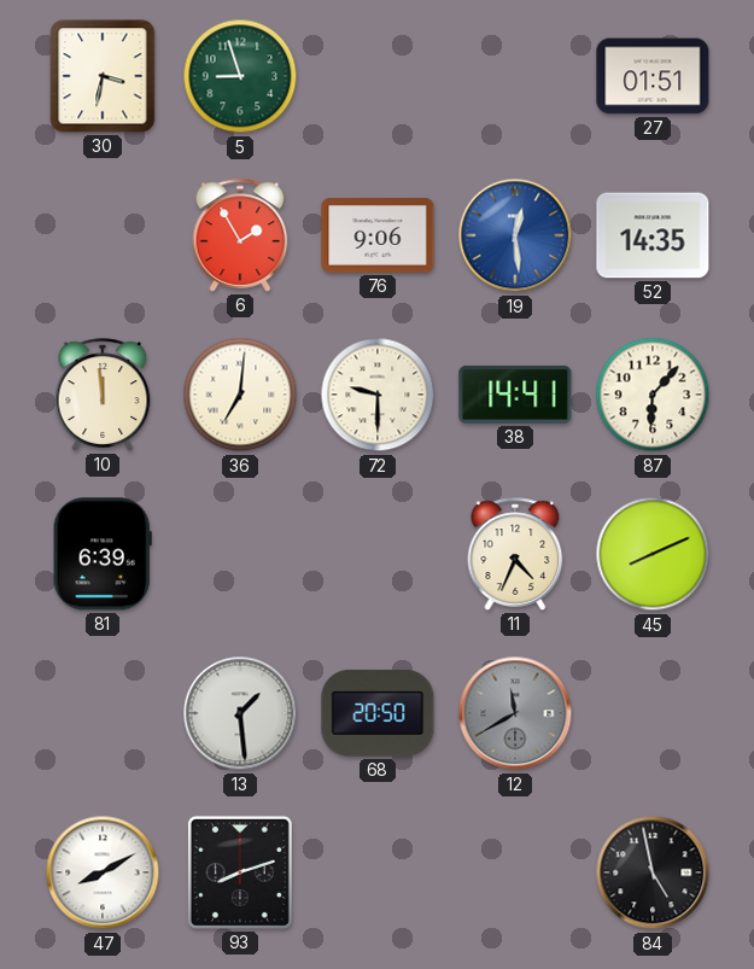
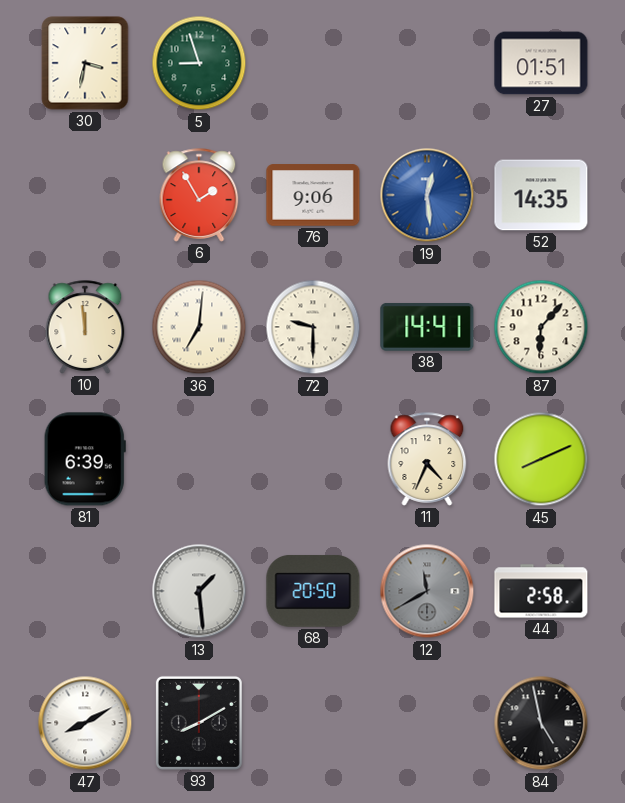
44: none -> 2:58
93: 8:12 -> 8:10
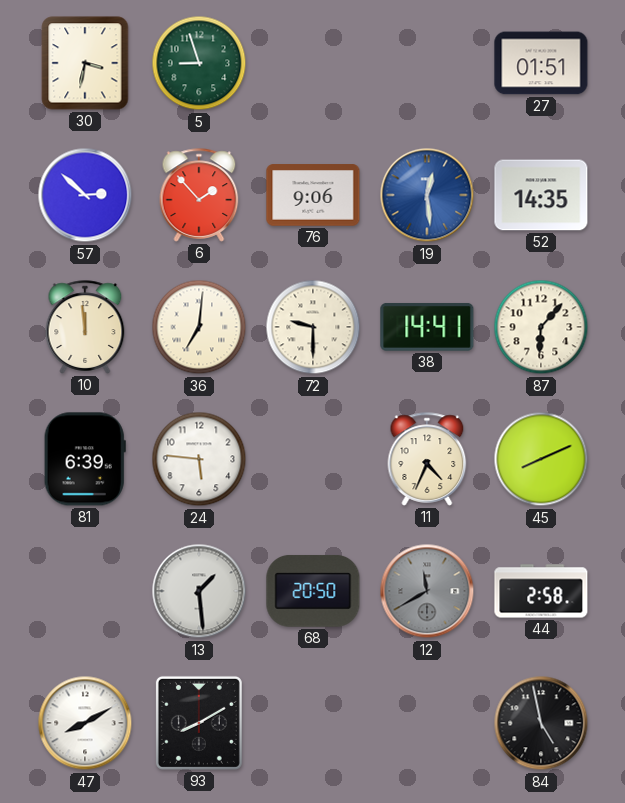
57: none -> 2:52
6: 1:55 -> 1:53
24: none -> 5:46
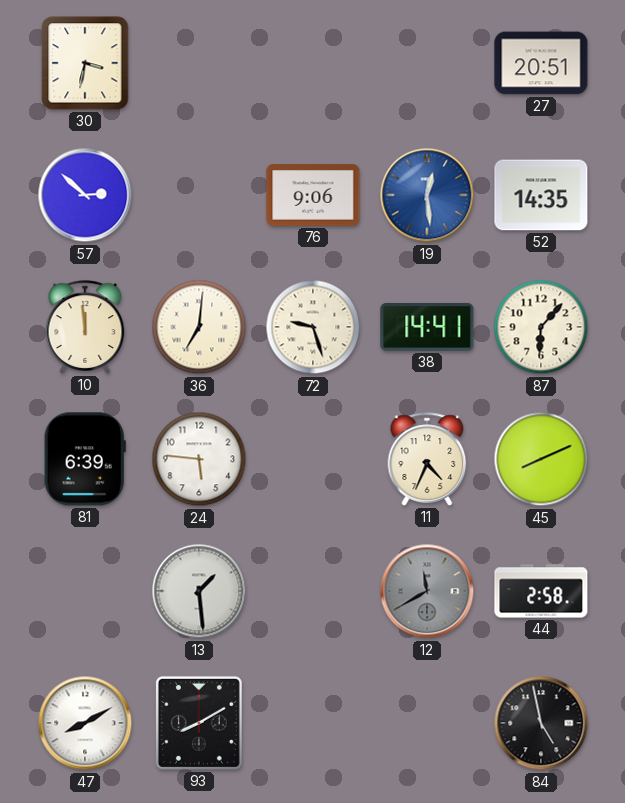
5: 8:57 -> none
27: 01:51 -> 20:51
6: 1:53 -> none
72: 9:30 -> 9:27
68: 20:50 -> none
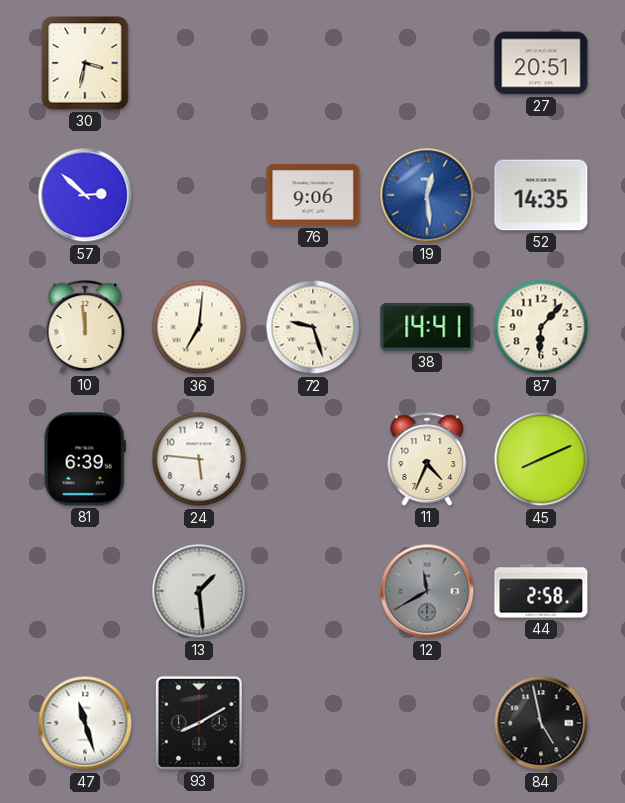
47: 8:10 -> 11:27
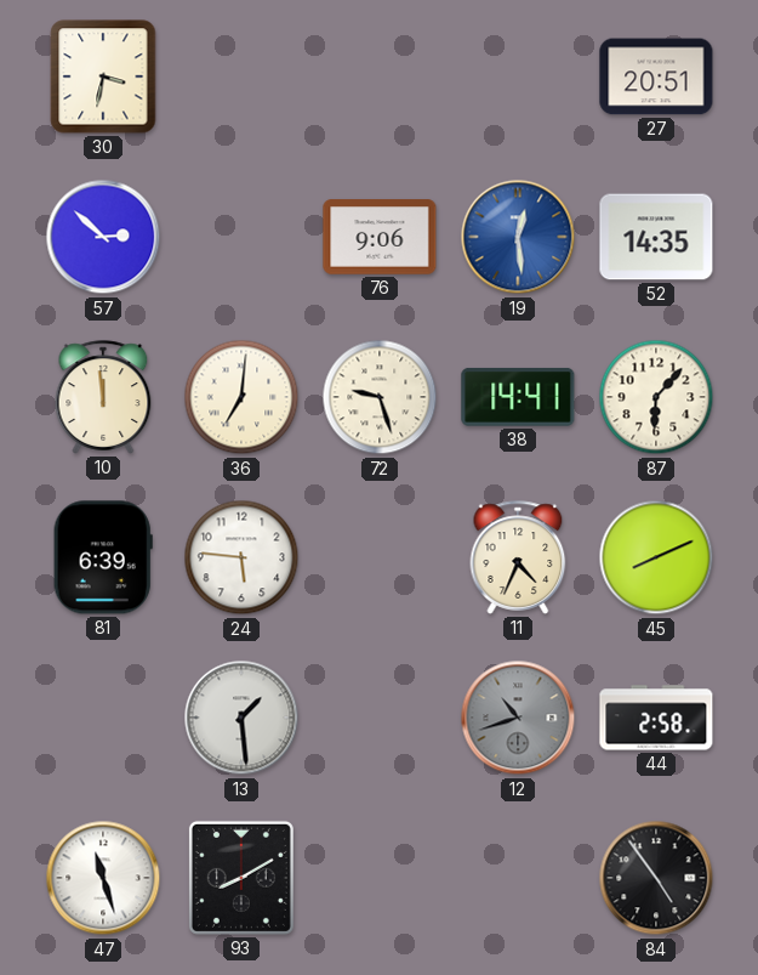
12: 11:40 -> 10:42
84: 4:58 -> 4:54
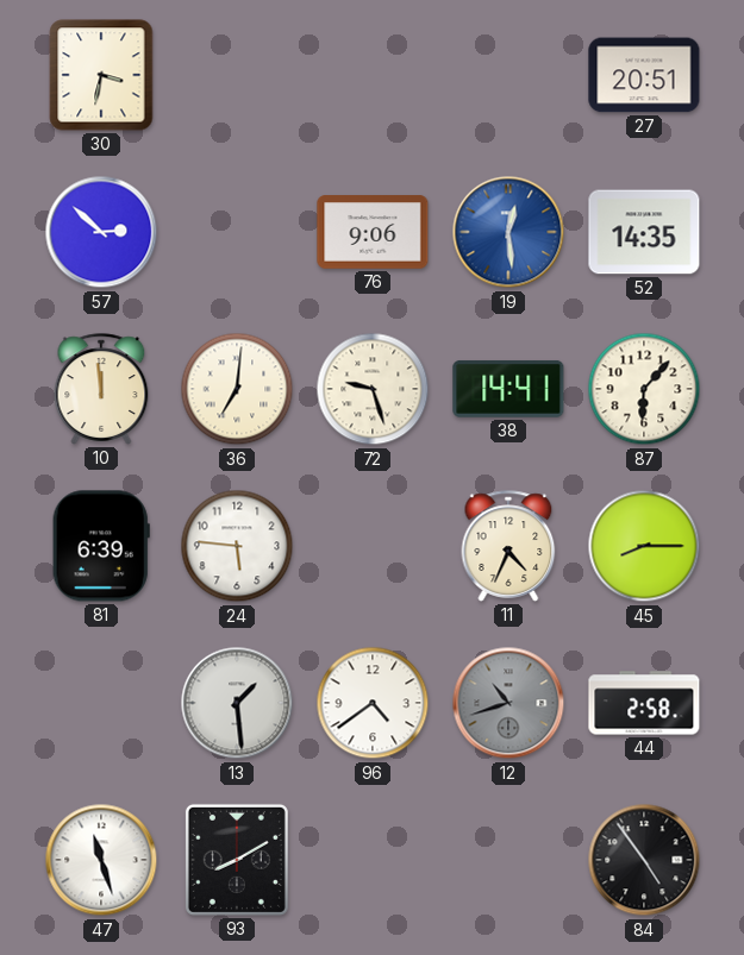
45: 8:11 -> 8:15
96: none -> 4:39
